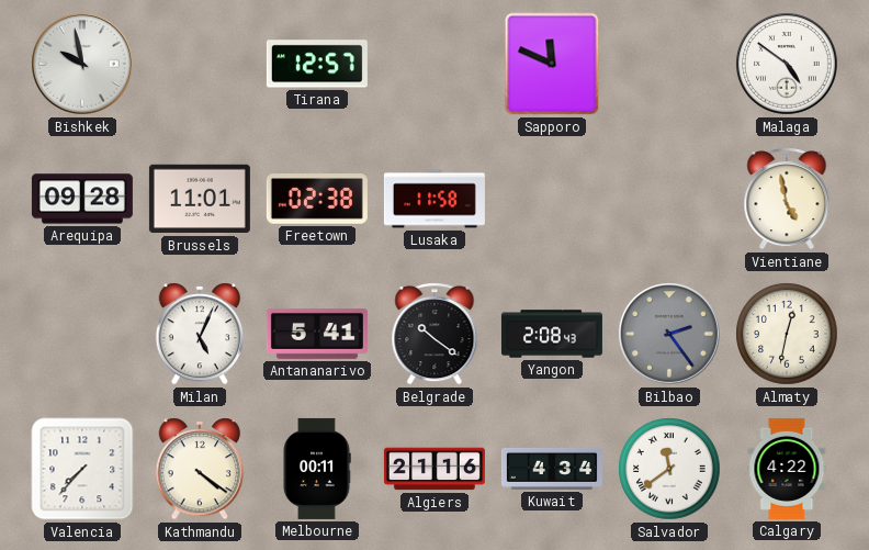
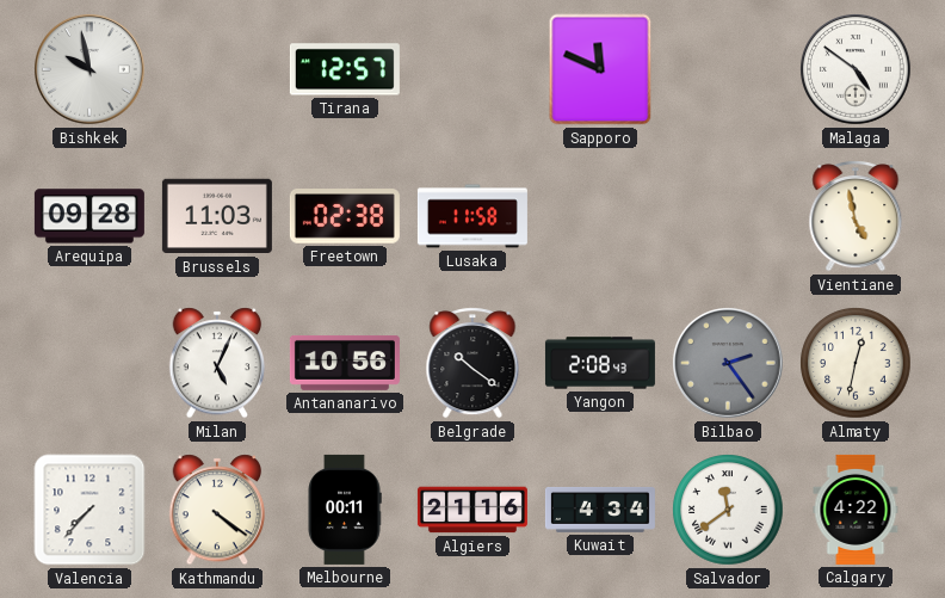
Brussels: 11:01 -> 11:03
Antananarivo: 5:41 -> 10:56
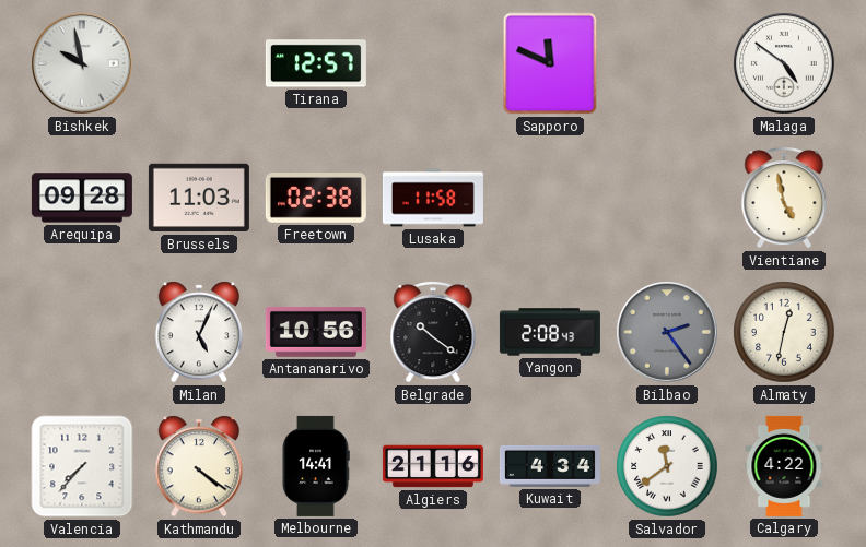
Melbourne: 00:11 -> 14:41
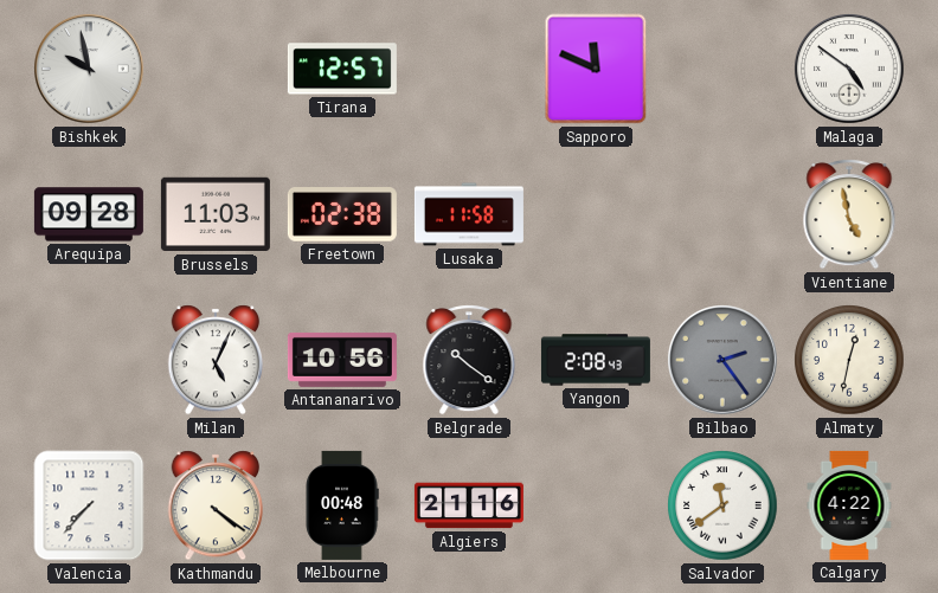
Melbourne: 14:41 -> 00:48
Kuwait: 4:34 -> none
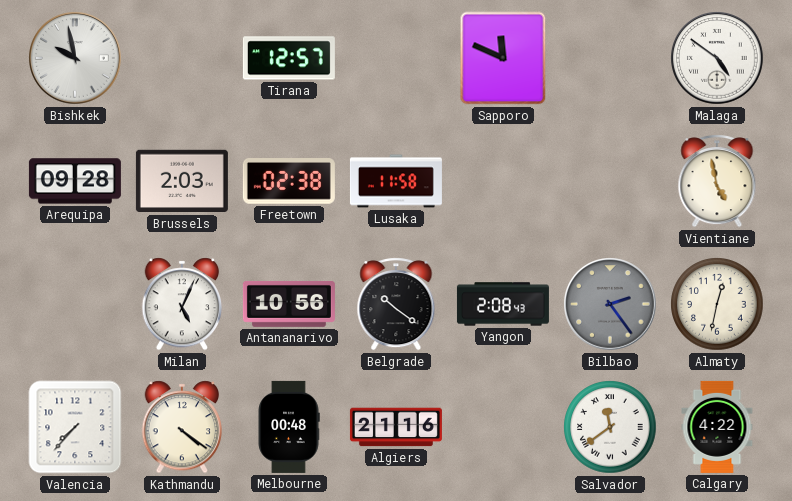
Brussels: 11:03 -> 2:03
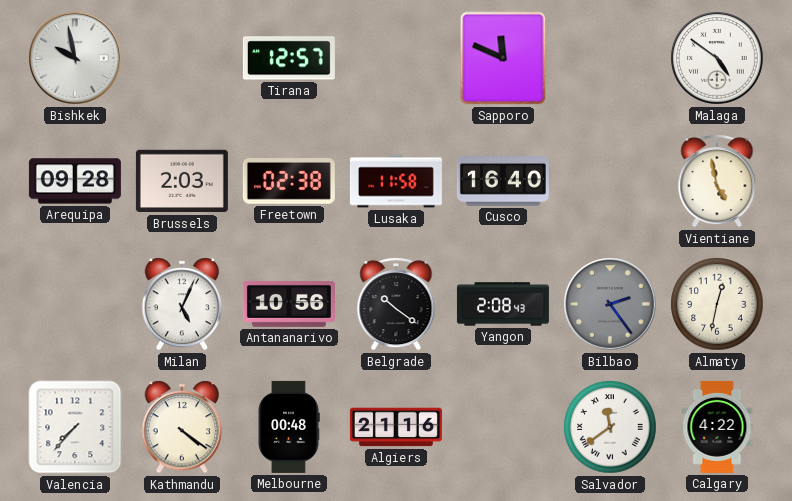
Cusco: none -> 16:40
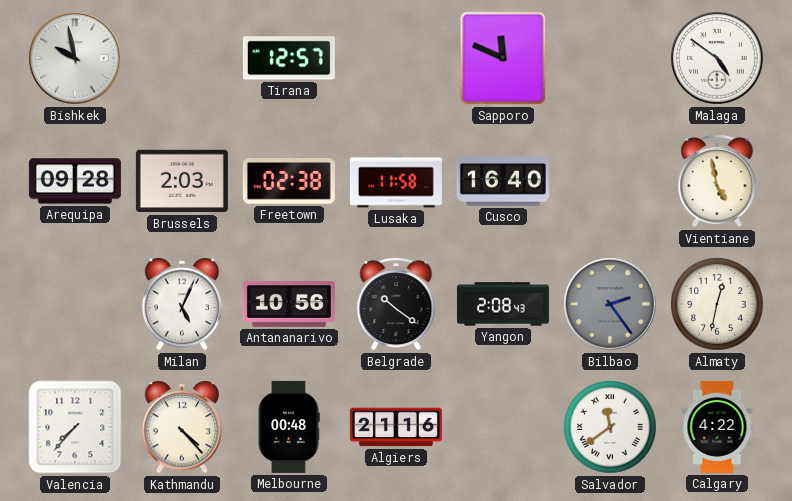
Kathmandu: 4:21 -> 4:23
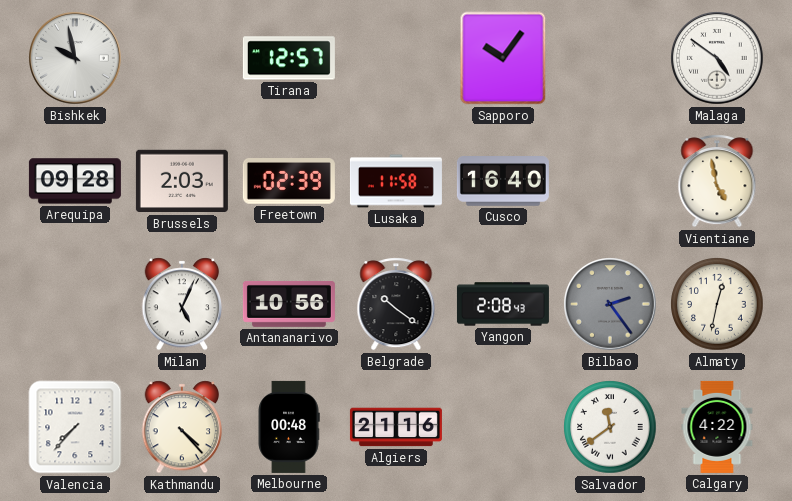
Sapporo: 11:49 -> 10:06
Freetown: 02:38 -> 02:39
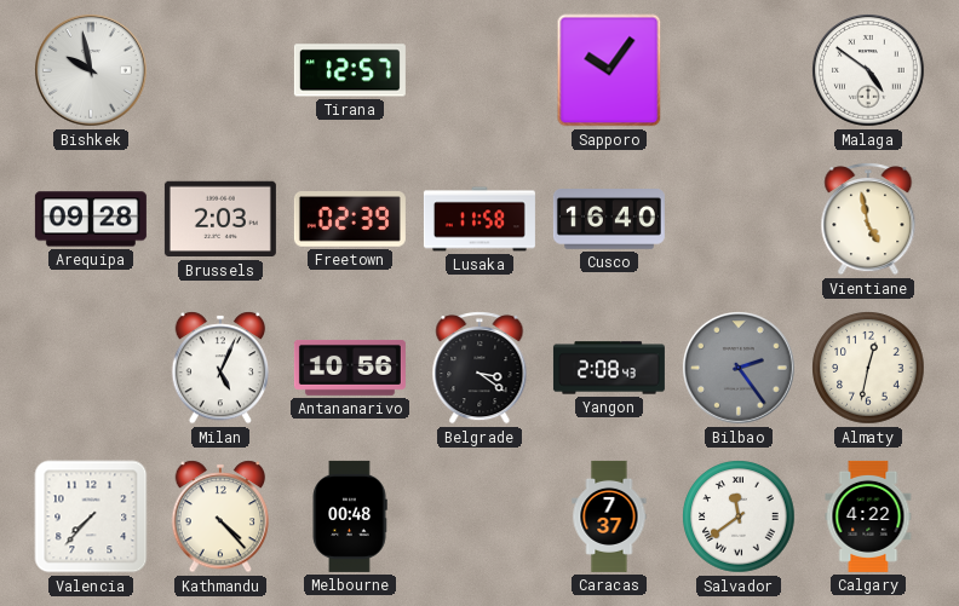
Belgrade: 10:21 -> 3:21
Algiers: 21:16 -> none
Caracas: none -> 7:37
